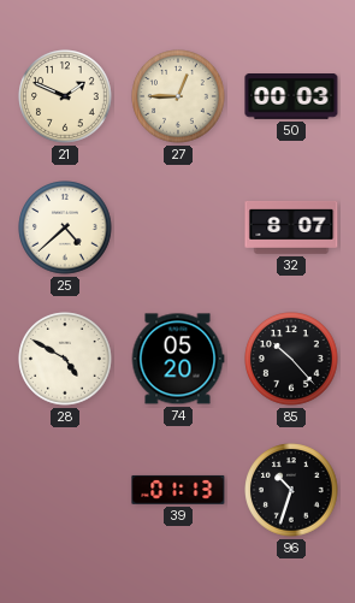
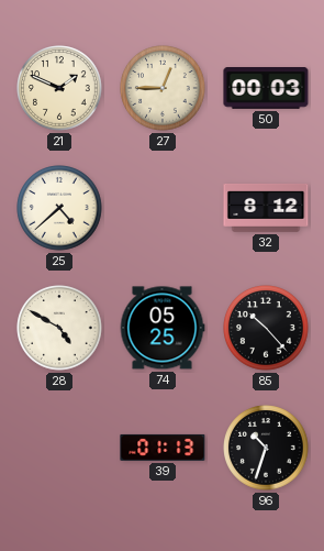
32: 8:07 -> 8:12
74: 05:20 -> 05:25
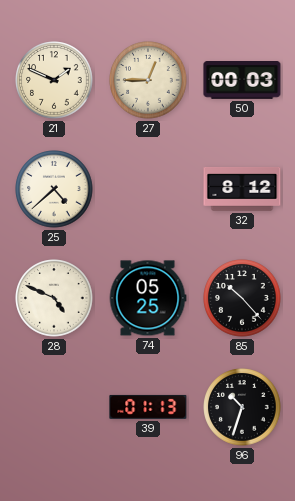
28: 4:50 -> 4:49
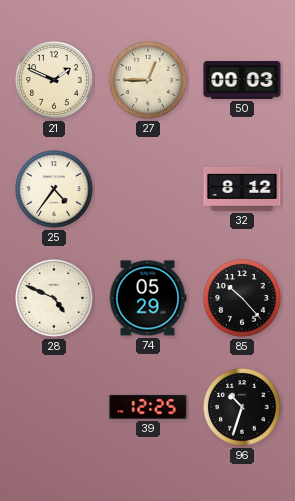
25: 4:38 -> 4:36
74: 05:25 -> 05:29
39: 01:13 -> 12:25
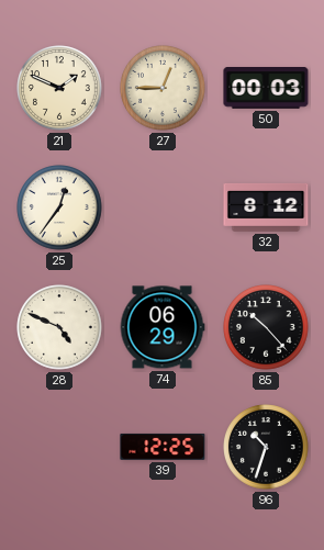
25: 4:36 -> 12:36
74: 05:29 -> 06:29
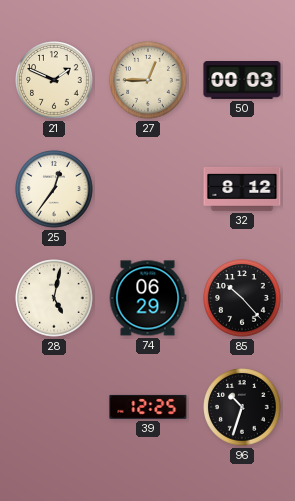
28: 4:49 -> 5:02
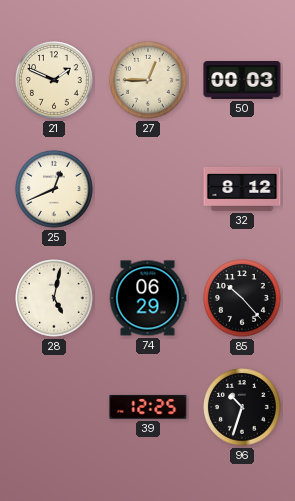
25: 12:36 -> 12:41
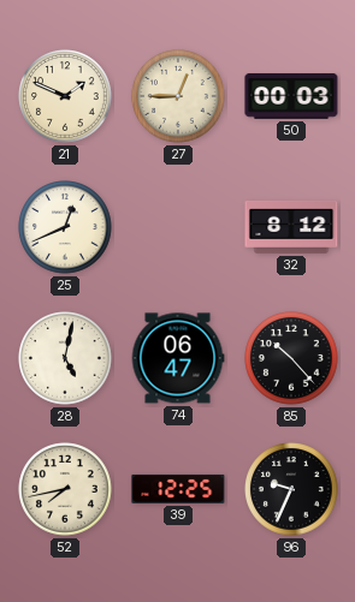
74: 06:29 -> 06:47
52: none -> 7:43
96: 10:33 -> 9:34
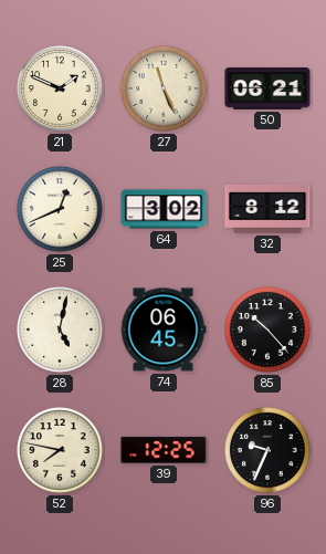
27: 12:45 -> 11:26
50: 00:03 -> 06:21
64: none -> 3:02
74: 06:47 -> 06:45
52: 7:43 -> 7:47
